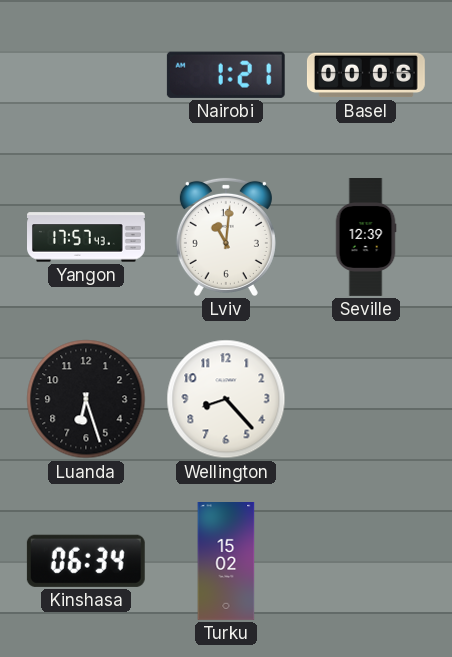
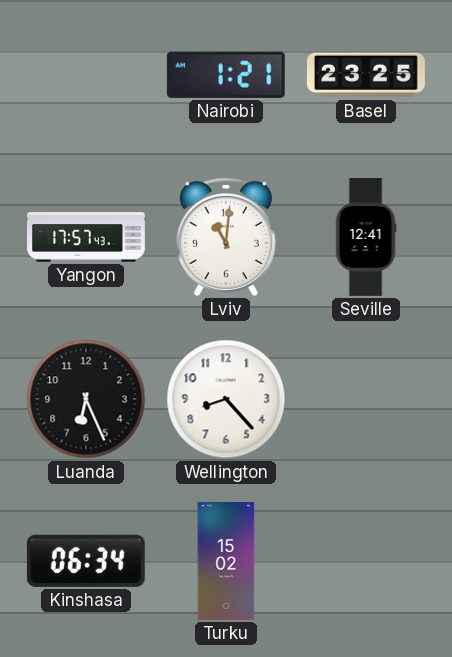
Basel: 00:06 -> 23:25
Seville: 12:39 -> 12:41
Luanda: 6:27 -> 6:26
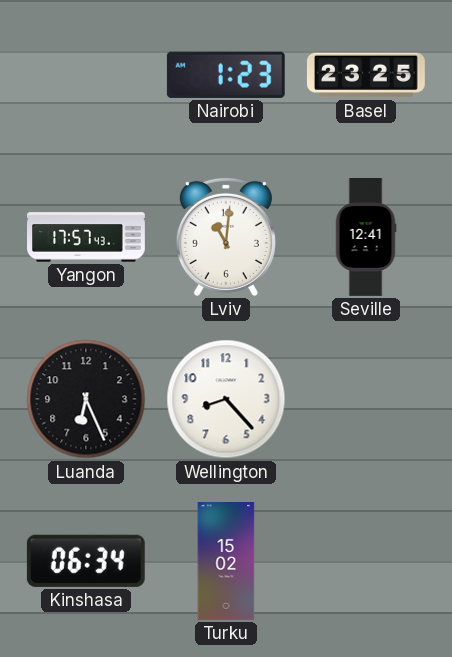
Nairobi: 1:21 -> 1:23
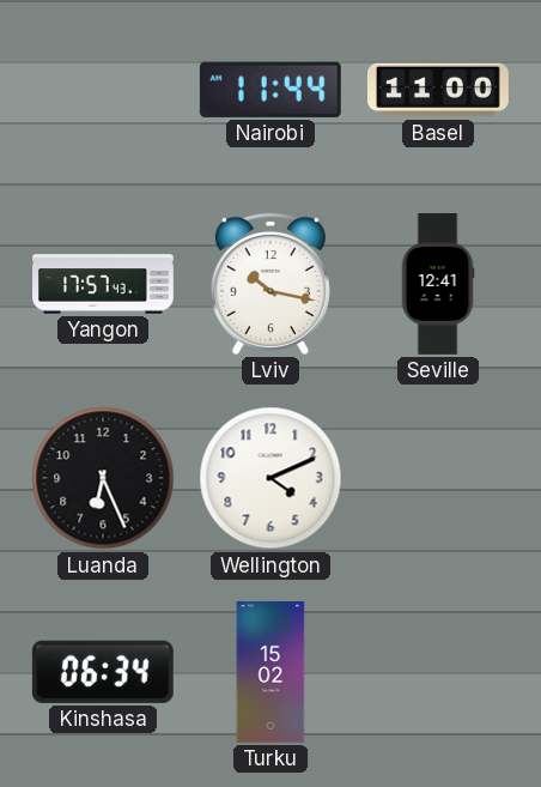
Nairobi: 1:23 -> 11:44
Basel: 23:25 -> 11:00
Lviv: 11:01 -> 10:17
Wellington: 8:23 -> 4:11
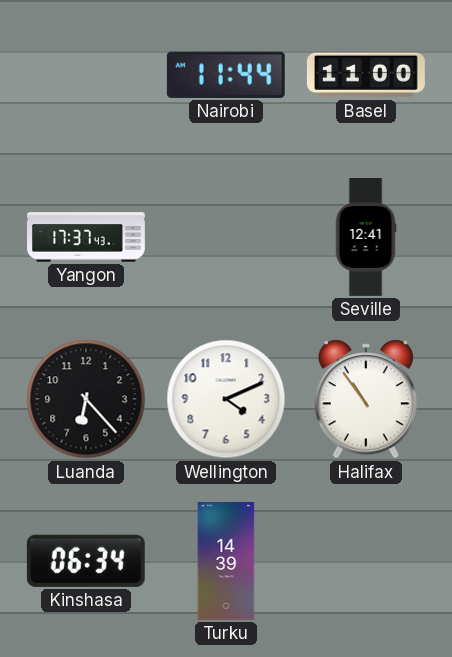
Yangon: 17:57 -> 17:37
Lviv: 10:17 -> none
Luanda: 6:26 -> 6:23
Halifax: none -> 10:54
Turku: 15:02 -> 14:39
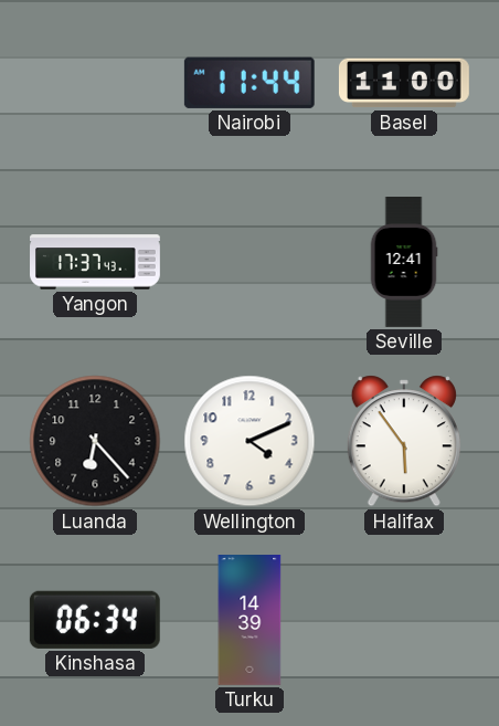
Halifax: 10:54 -> 5:54
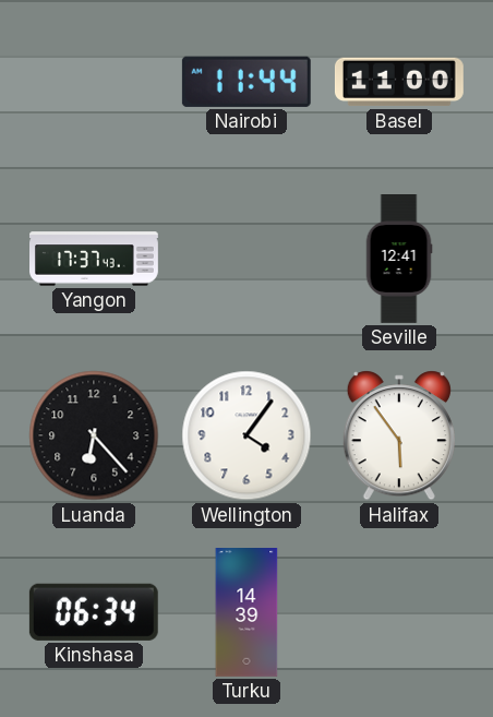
Wellington: 4:11 -> 4:06
